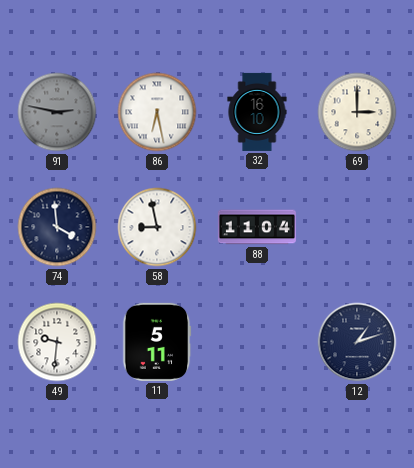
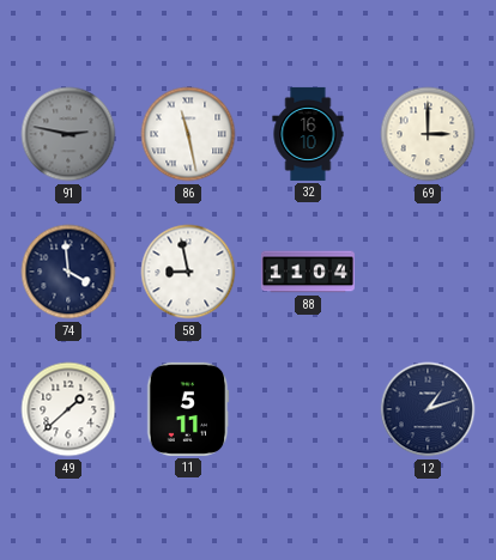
86: 6:28 -> 11:28
49: 9:31 -> 1:38
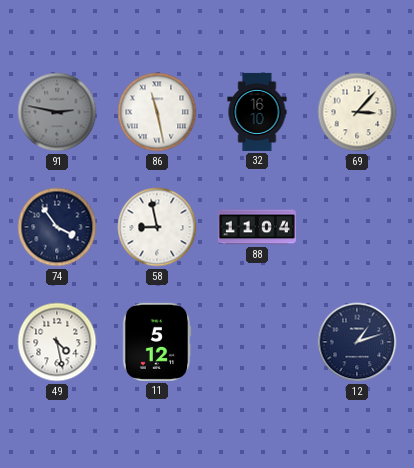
69: 3:00 -> 3:07
74: 3:59 -> 3:54
49: 1:38 -> 4:28
11: 5:11 -> 5:12
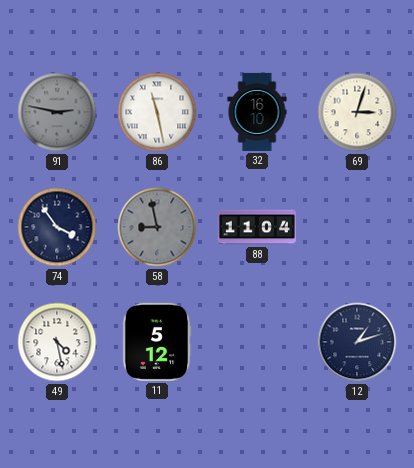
69: 3:07 -> 3:03
58 dial: white -> grey
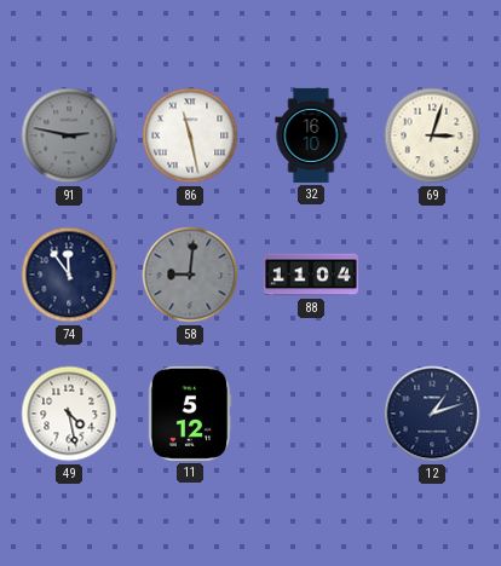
74: 3:54 -> 11:54
58: 8:58 -> 9:01
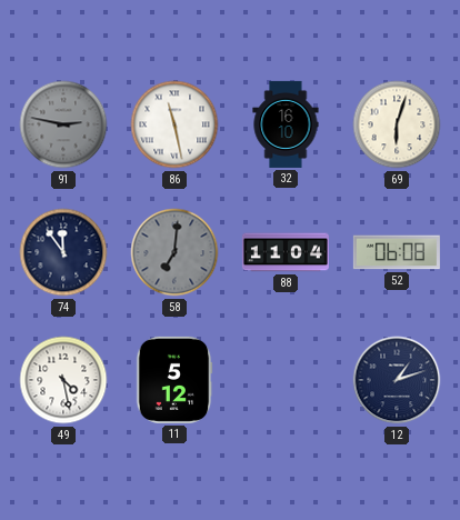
69: 3:03 -> 6:03
58: 9:01 -> 7:01
52: none -> 06:08
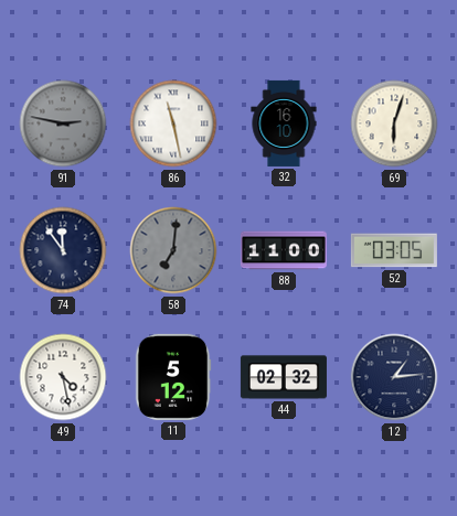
88: 11:04 -> 11:00
52: 06:08 -> 03:05
44: none -> 02:32
12: 1:12 -> 1:14
